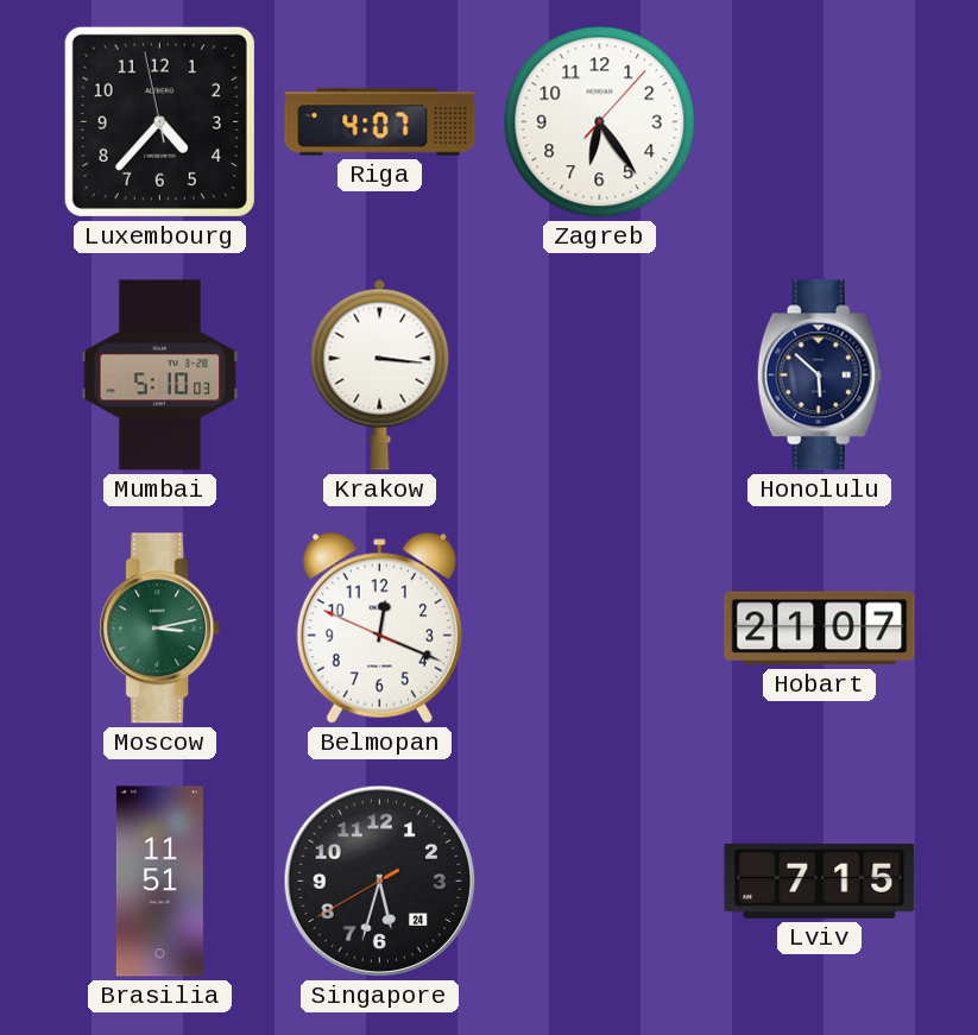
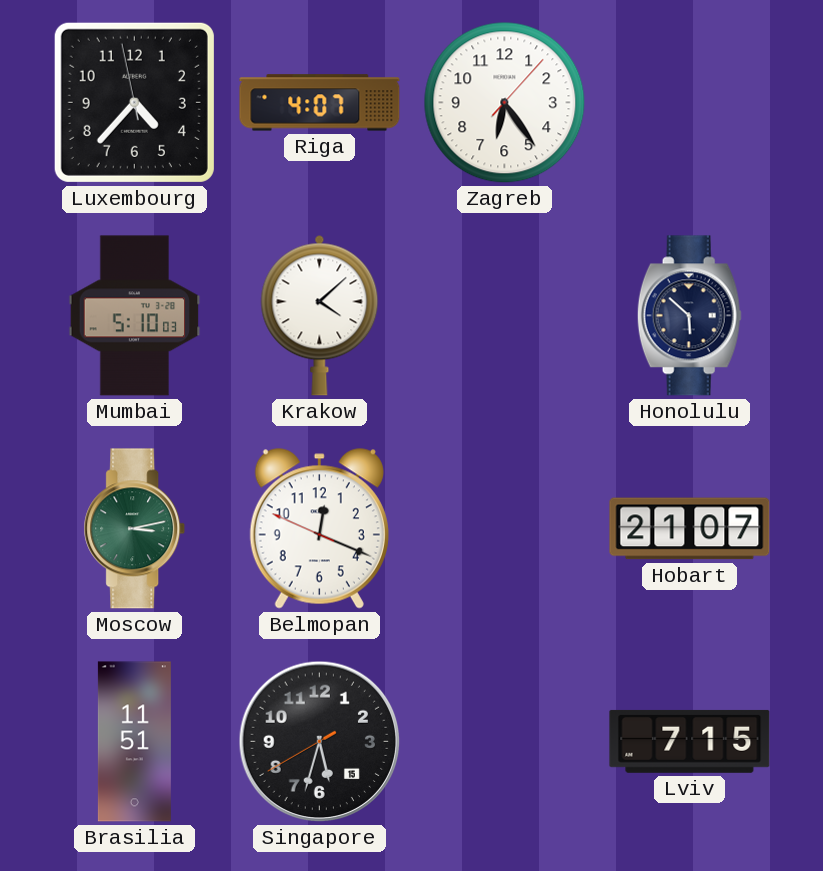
Krakow: 3:16 -> 4:08
Singapore date: 24 -> 15
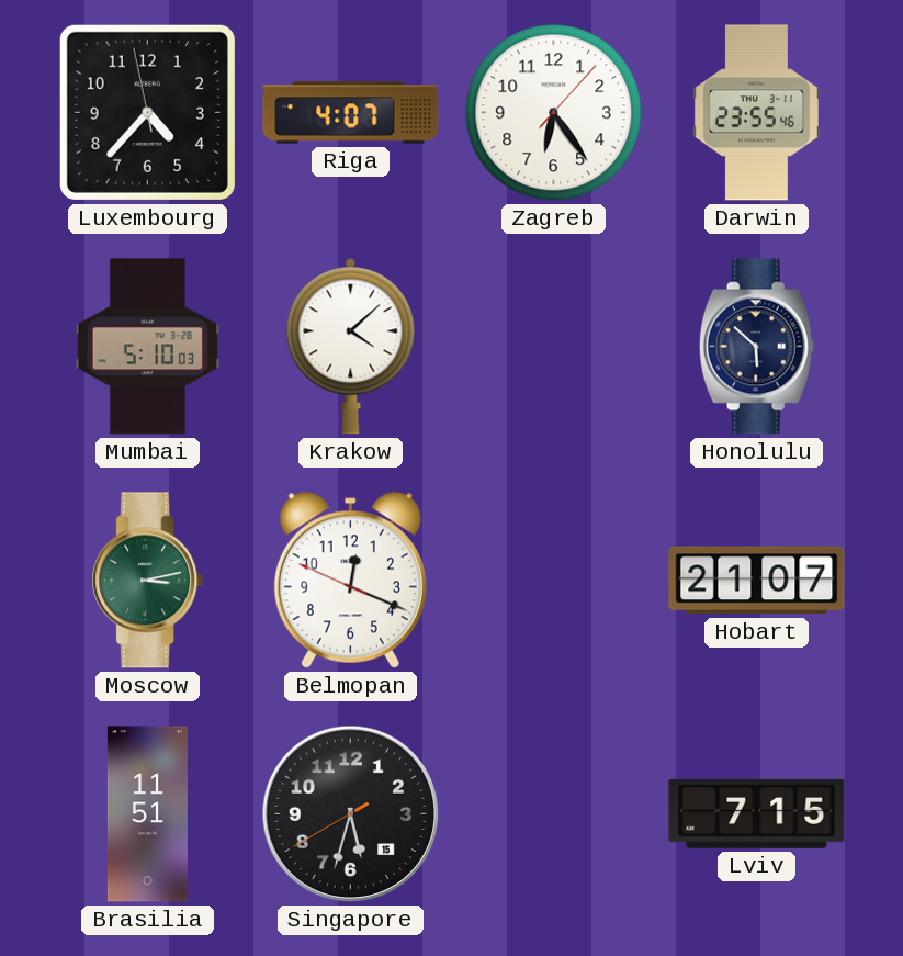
Darwin: none -> 23:55
